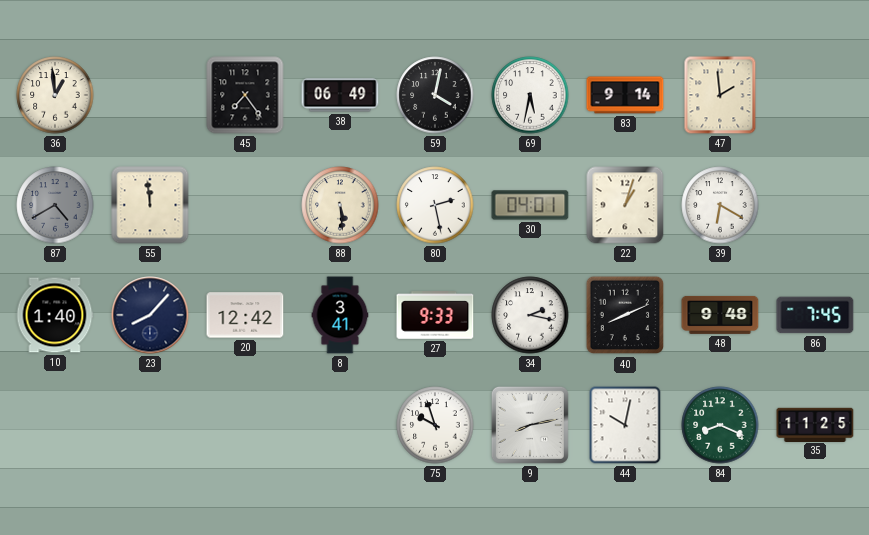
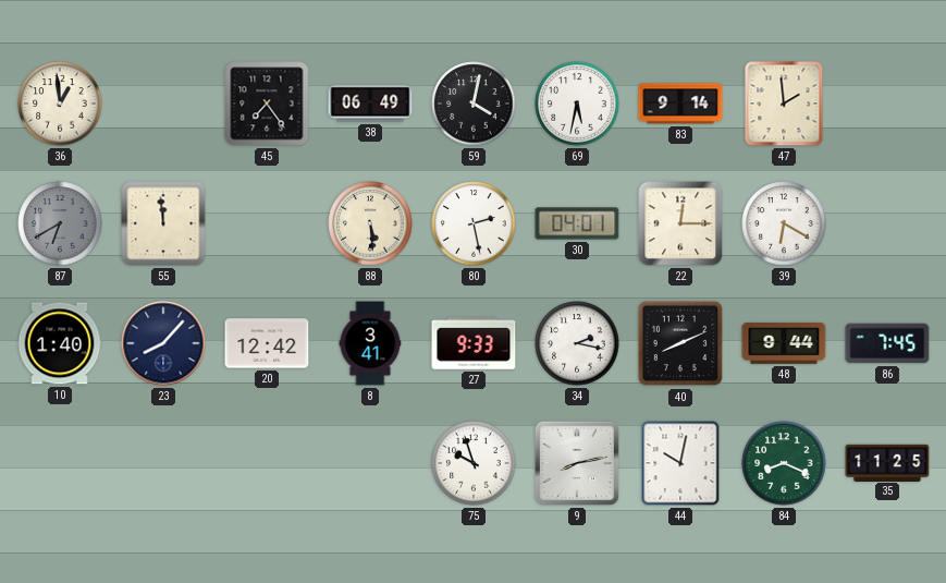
87: 4:40 -> 6:40
22: 1:03 -> 12:15
48: 9:48 -> 9:44
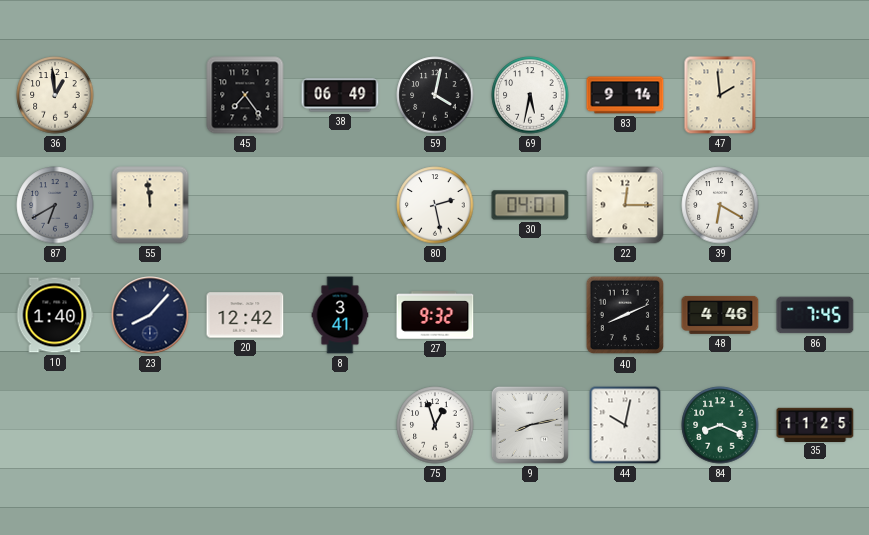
88: 5:29 -> none
27: 9:33 -> 9:32
34: 2:17 -> none
48: 9:44 -> 4:46
75: 9:57 -> 12:57
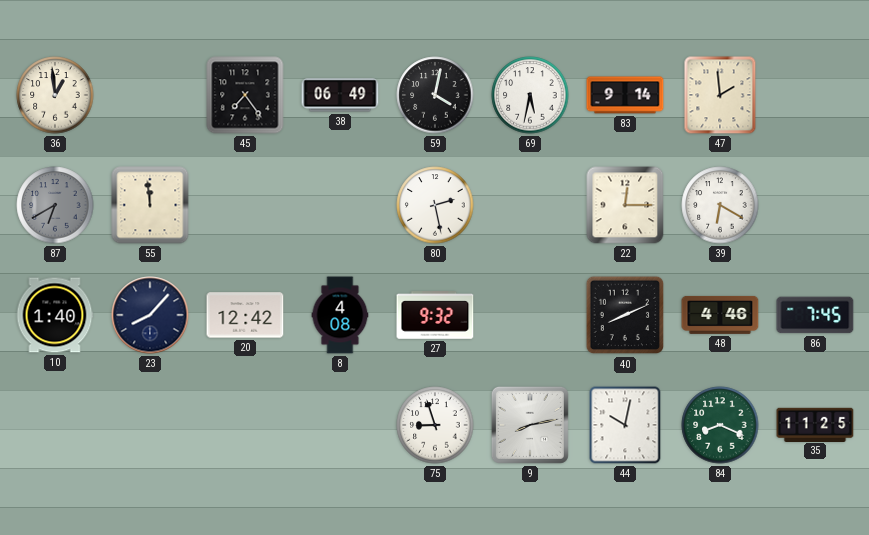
30: 04:01 -> none
8: 3:41 -> 4:08
75: 12:57 -> 8:57
